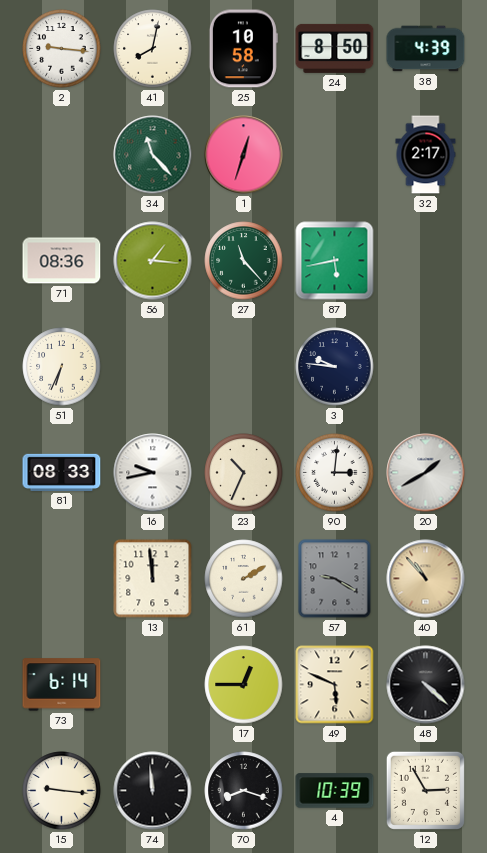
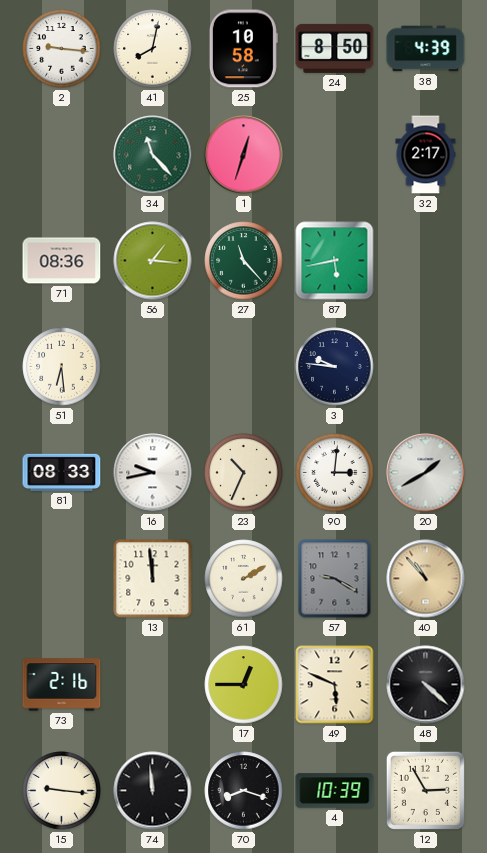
51: 6:34 -> 6:29
73: 6:14 -> 2:16
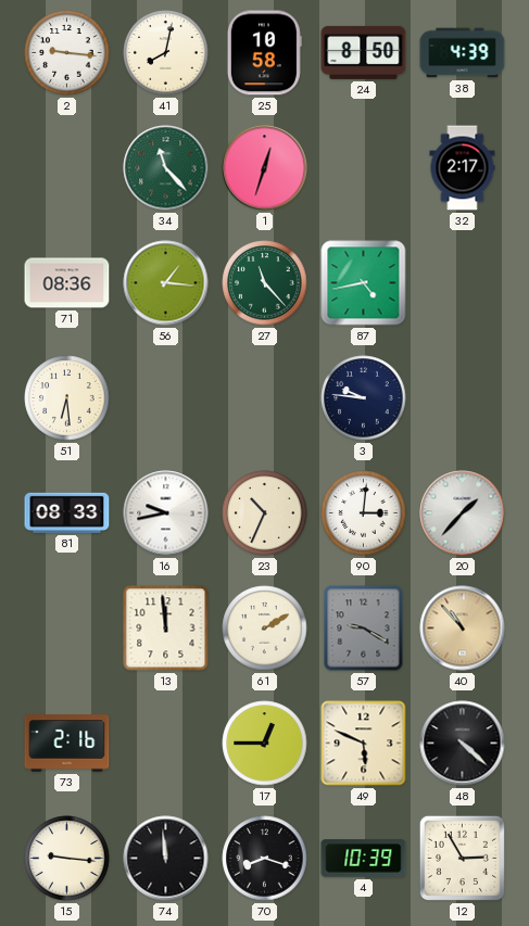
87: 5:43 -> 4:43
20: 1:40 -> 1:37
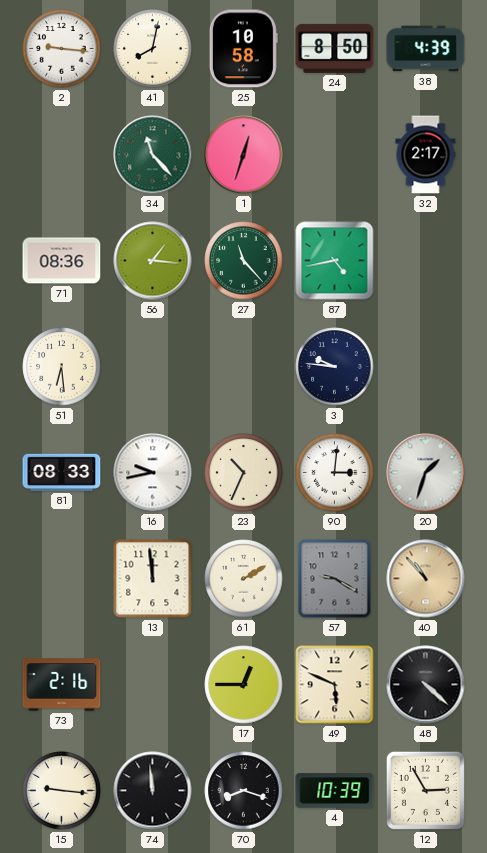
20: 1:37 -> 1:33
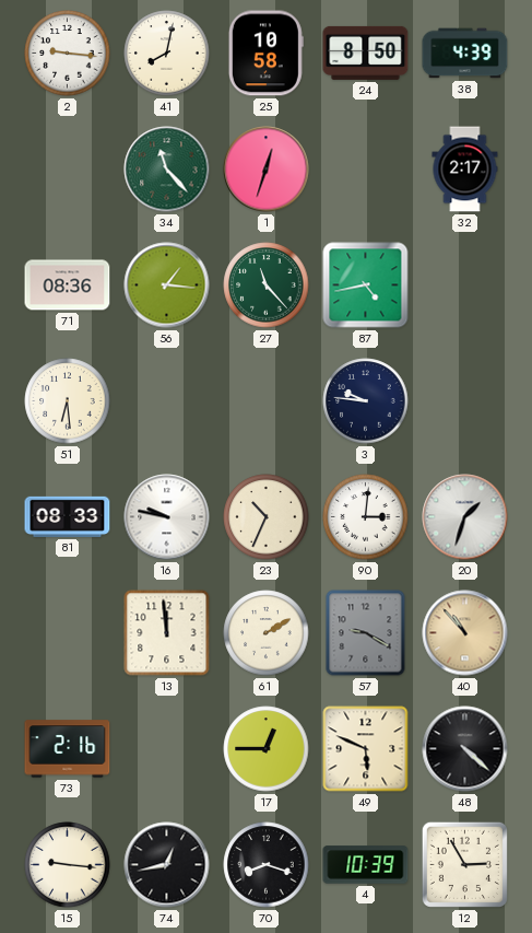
16: 9:43 -> 9:47
74: 11:59 -> 12:43
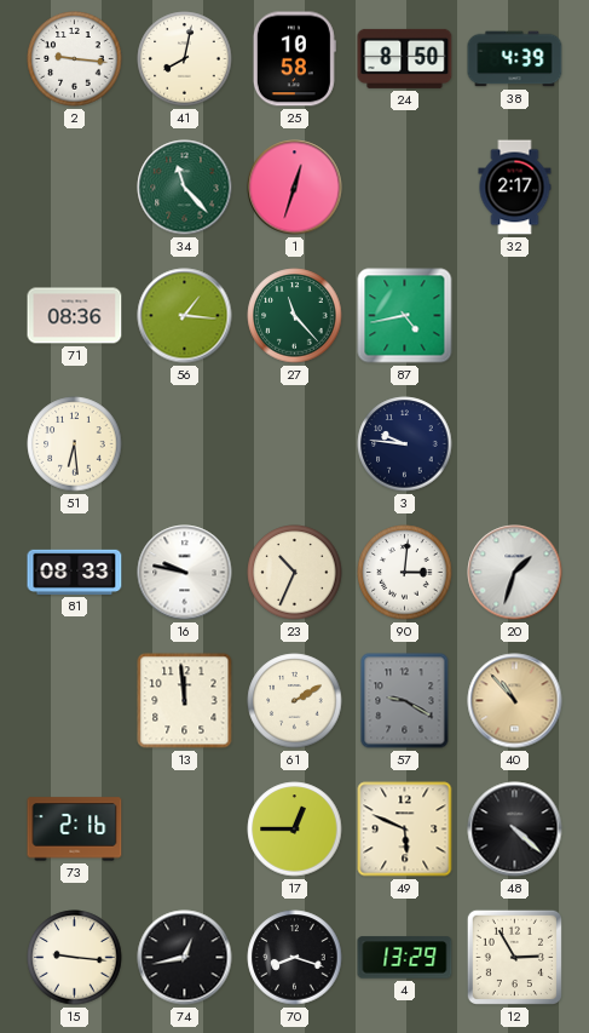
4: 10:39 -> 13:29
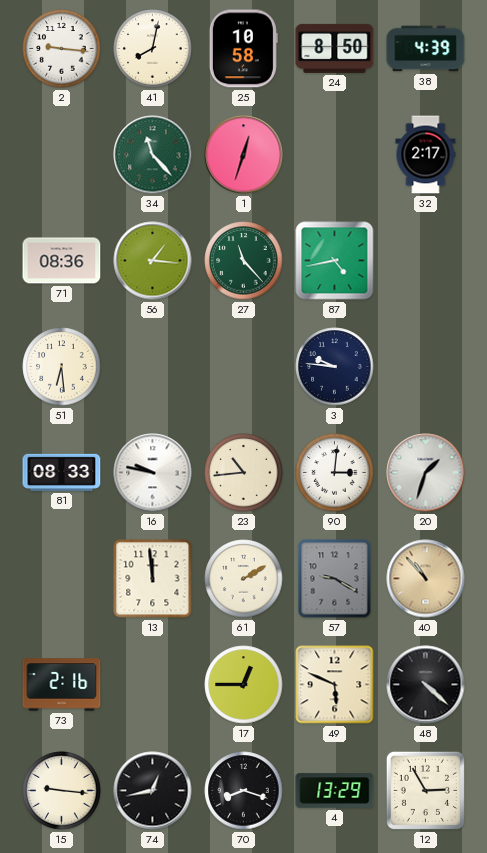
23: 10:34 -> 10:44
